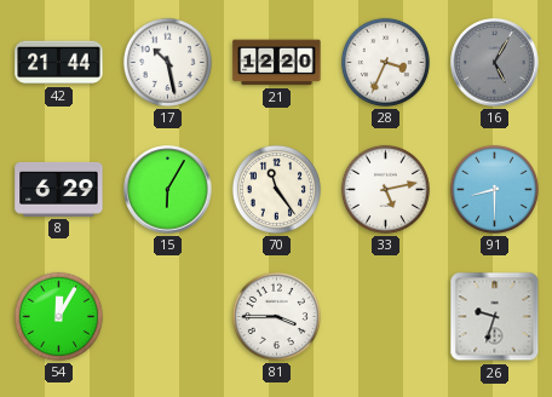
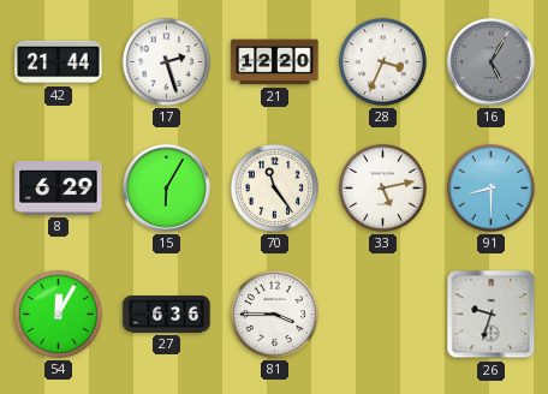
17: 10:28 -> 2:27
27: none -> 6:36
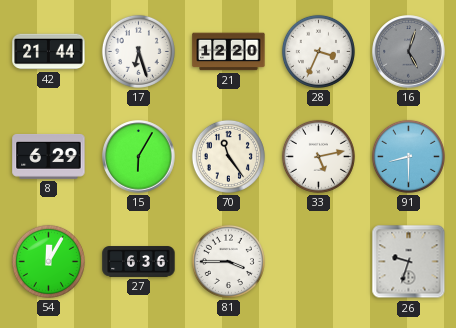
17: 2:27 -> 6:27
16: 5:05 -> 5:03
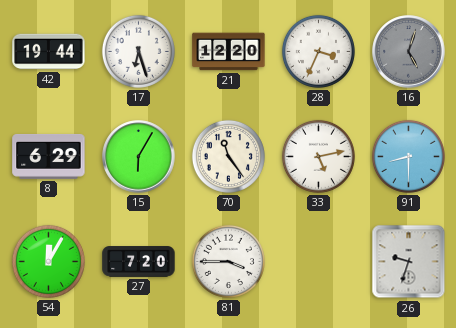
42: 21:44 -> 19:44
27: 6:36 -> 7:20
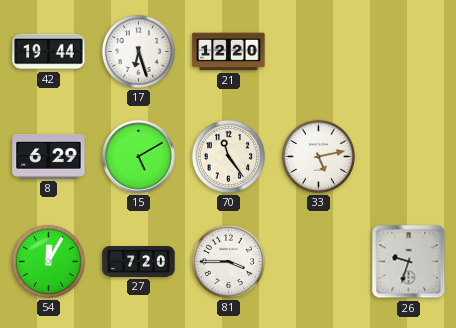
28: 3:34 -> none
16: 5:03 -> none
15: 6:05 -> 5:10
91: 8:30 -> none
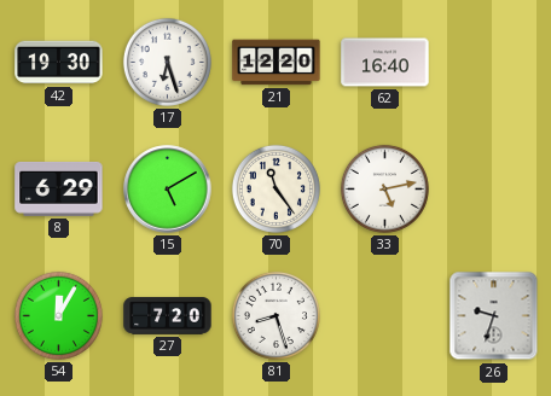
42: 19:44 -> 19:30
62: none -> 16:40
81: 3:45 -> 8:27
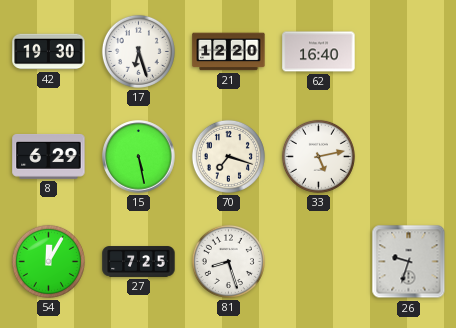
15: 5:10 -> 5:28
70: 11:24 -> 7:18
27: 7:20 -> 7:25
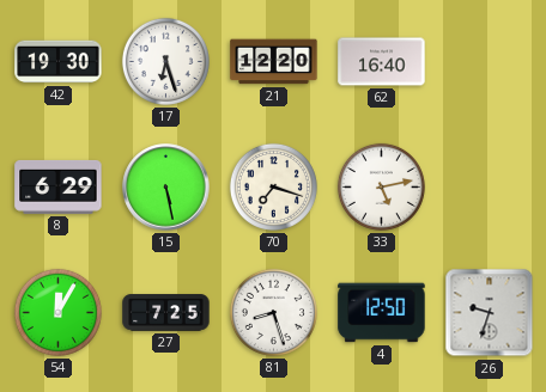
4: none -> 12:50
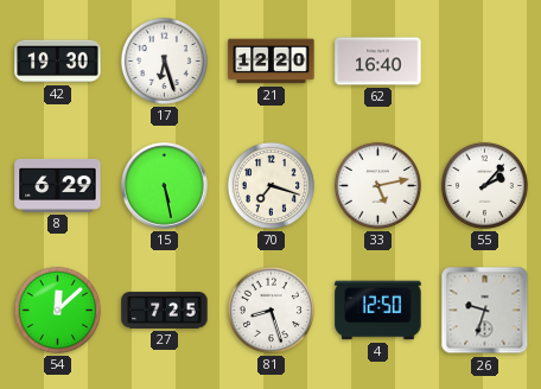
55: none -> 2:07
54: 12:05 -> 12:08
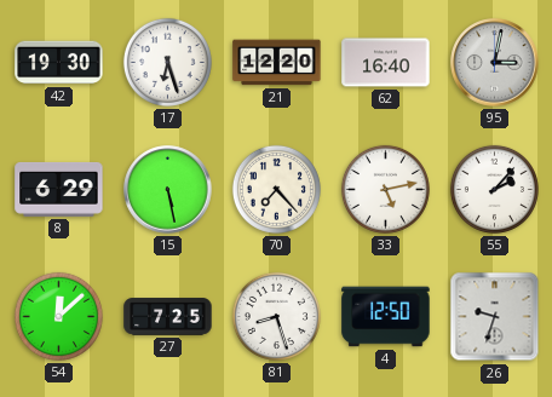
95: none -> 3:02
70: 7:18 -> 7:23
